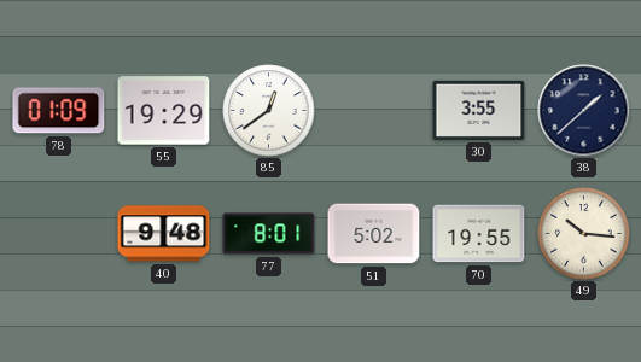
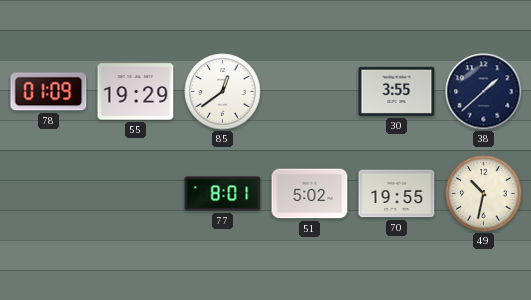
40: 9:48 -> none
49: 10:16 -> 10:32
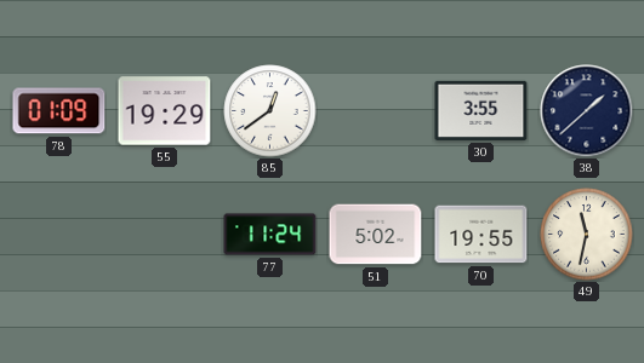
77: 8:01 -> 11:24
49: 10:32 -> 11:32
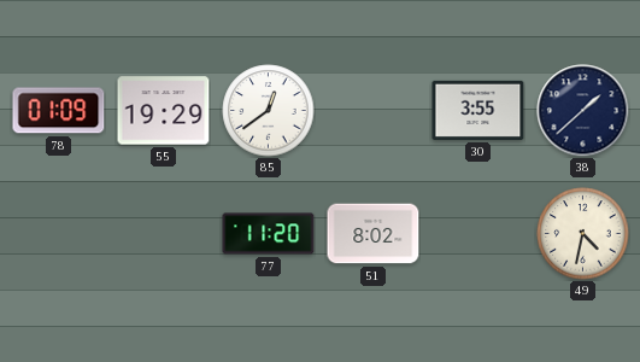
77: 11:24 -> 11:20
51: 5:02 -> 8:02
70: 19:55 -> none
49: 11:32 -> 4:32
